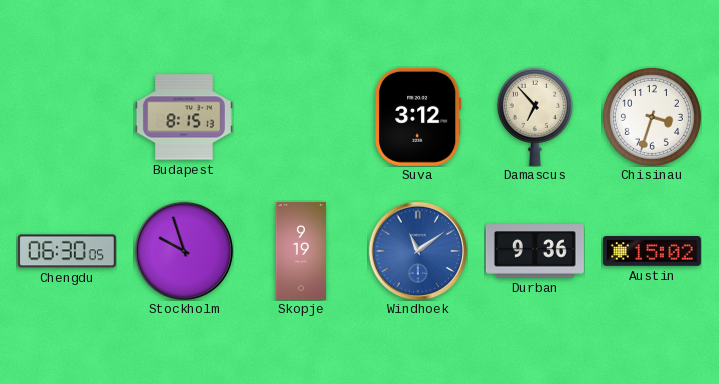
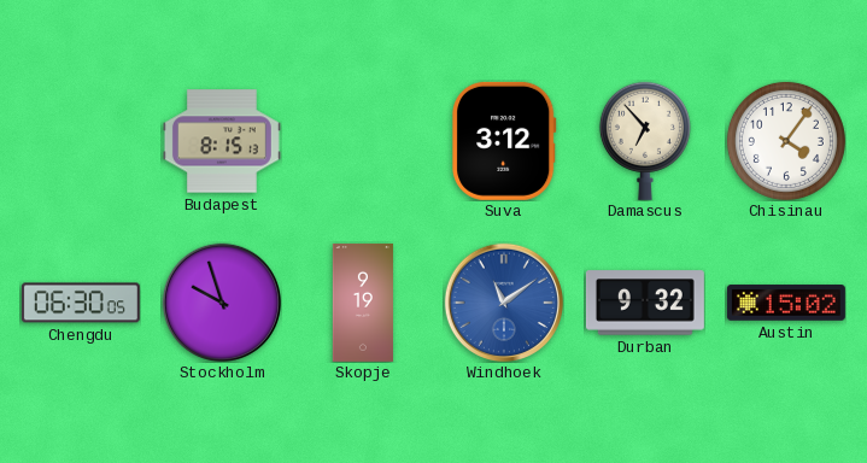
Chisinau: 3:33 -> 4:06
Durban: 9:36 -> 9:32
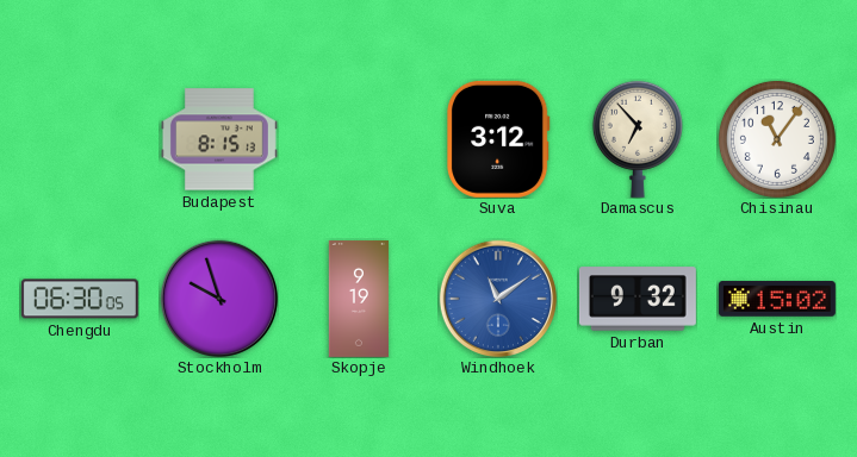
Chisinau: 4:06 -> 11:06
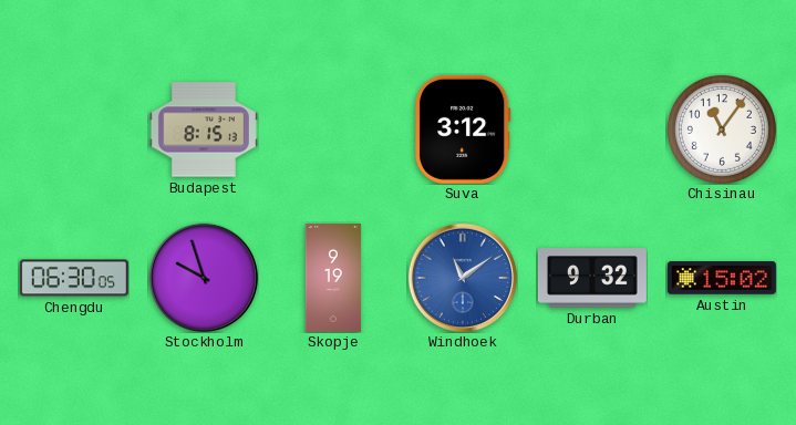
Damascus: 6:53 -> none
